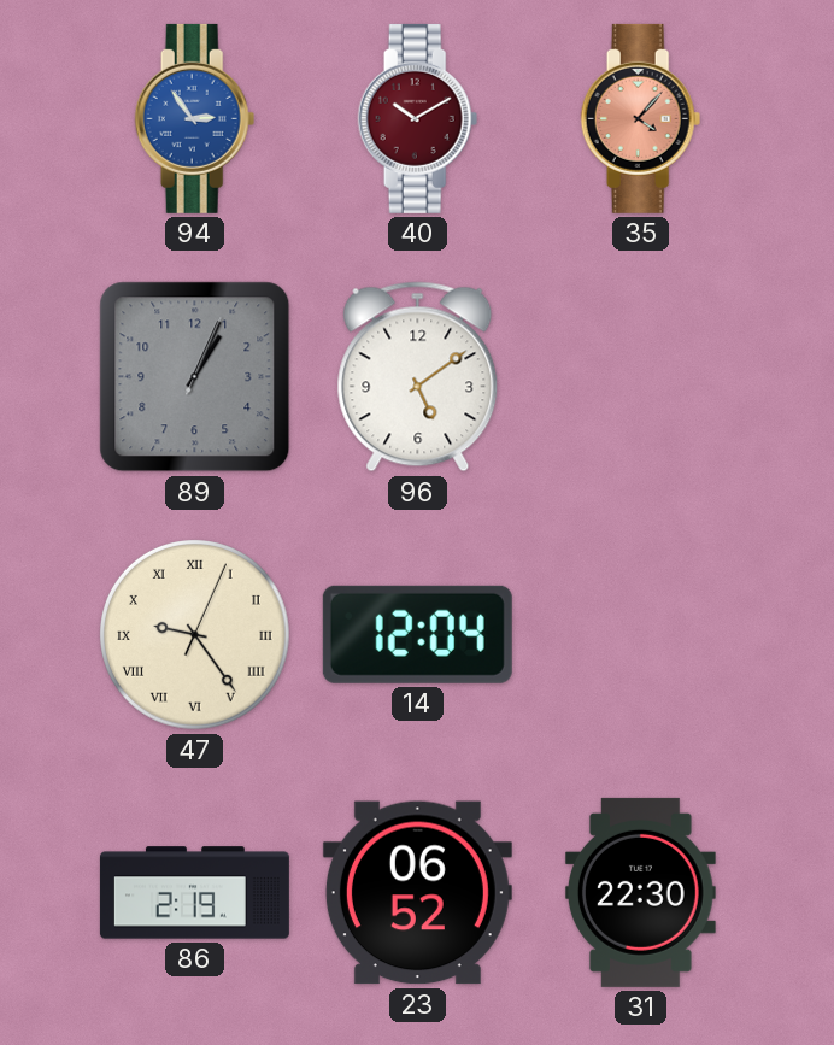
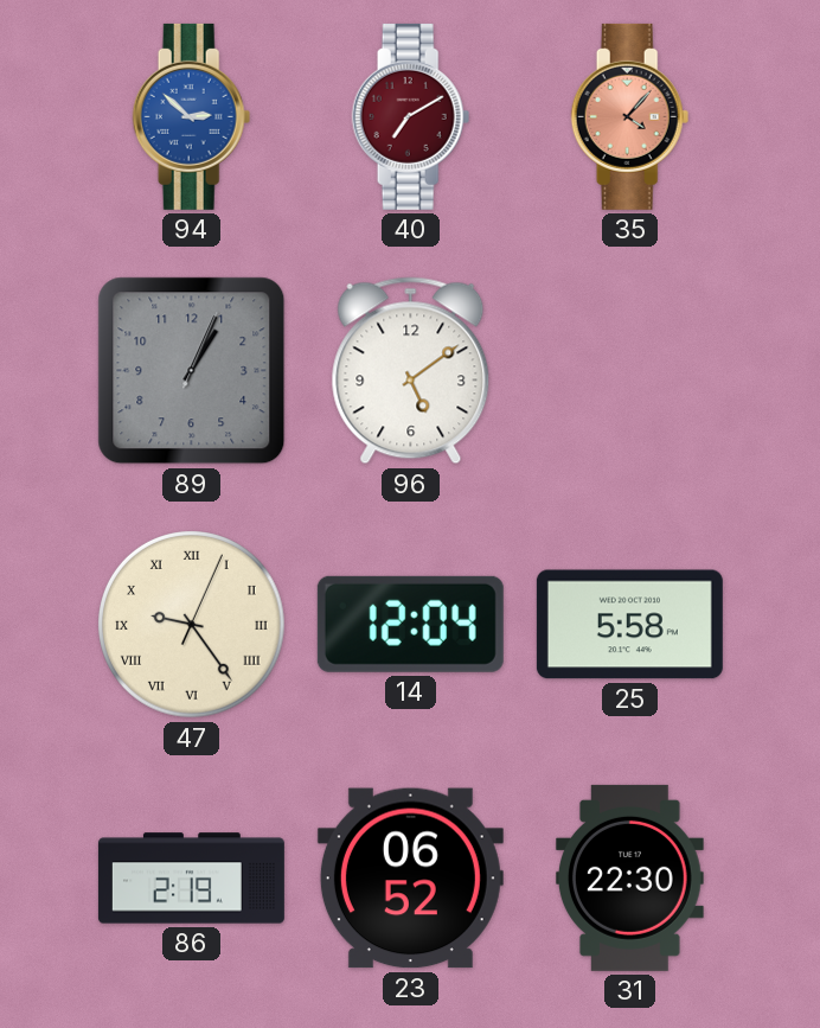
94: 2:54 -> 2:52
40: 10:10 -> 7:10
25: none -> 5:58
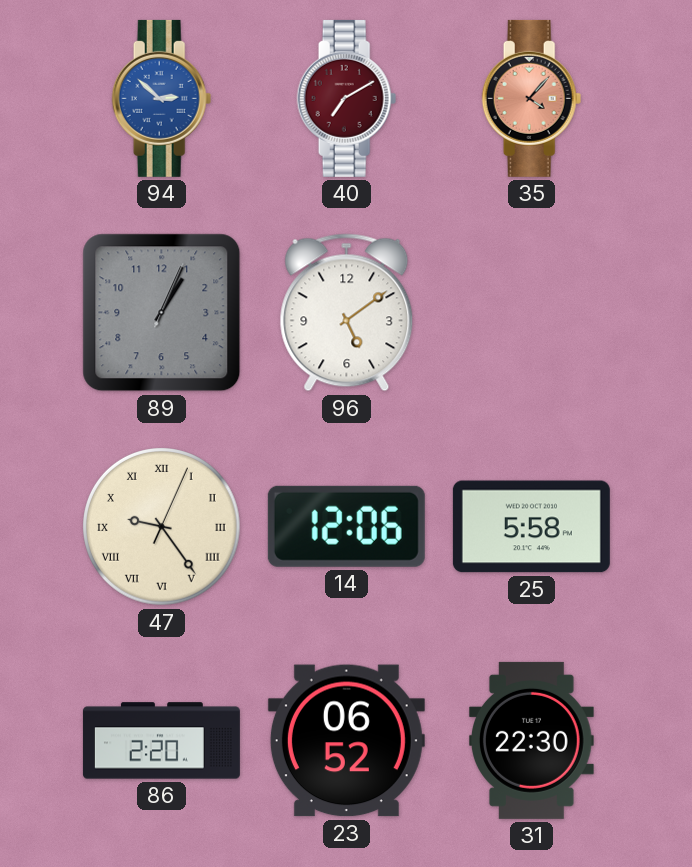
14: 12:04 -> 12:06
86: 2:19 -> 2:20
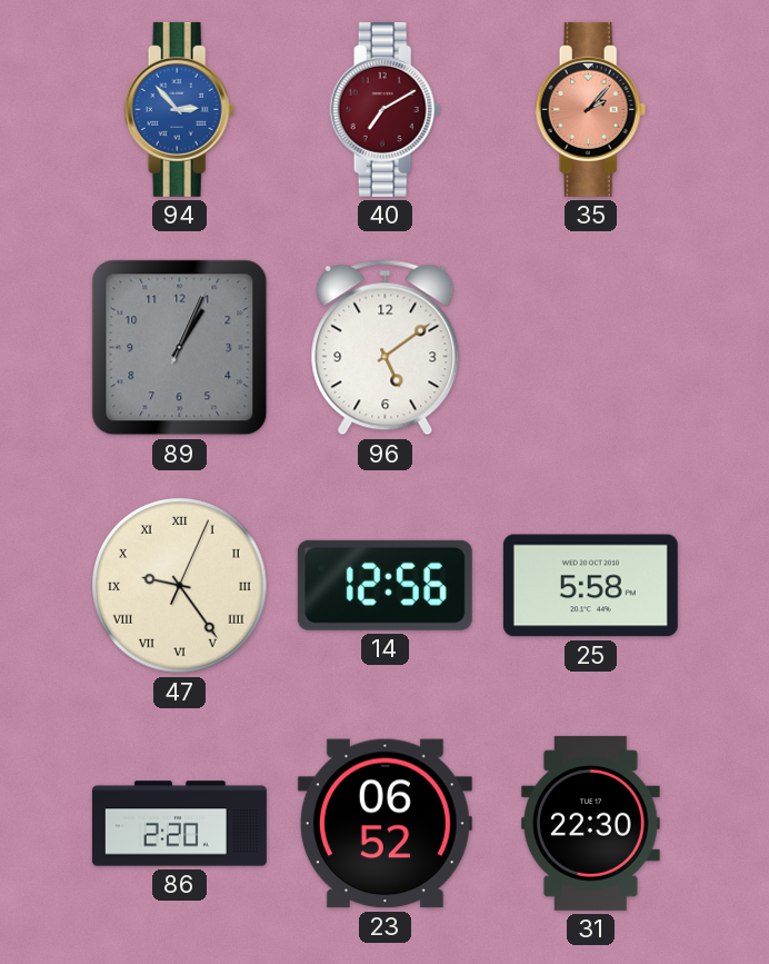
94: 2:52 -> 2:53
35: 4:07 -> 2:07
14: 12:06 -> 12:56
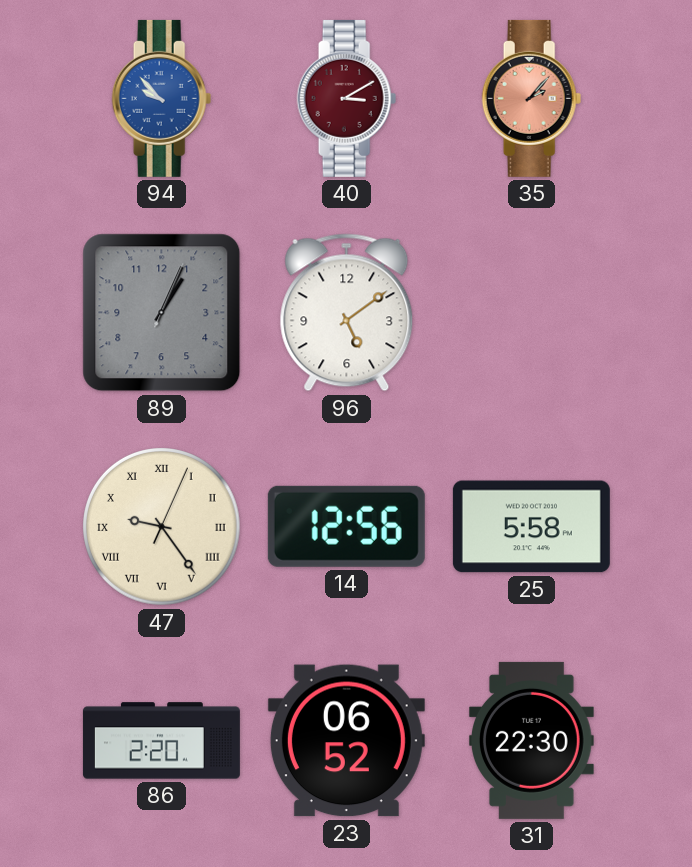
94: 2:53 -> 9:53
40: 7:10 -> 3:10
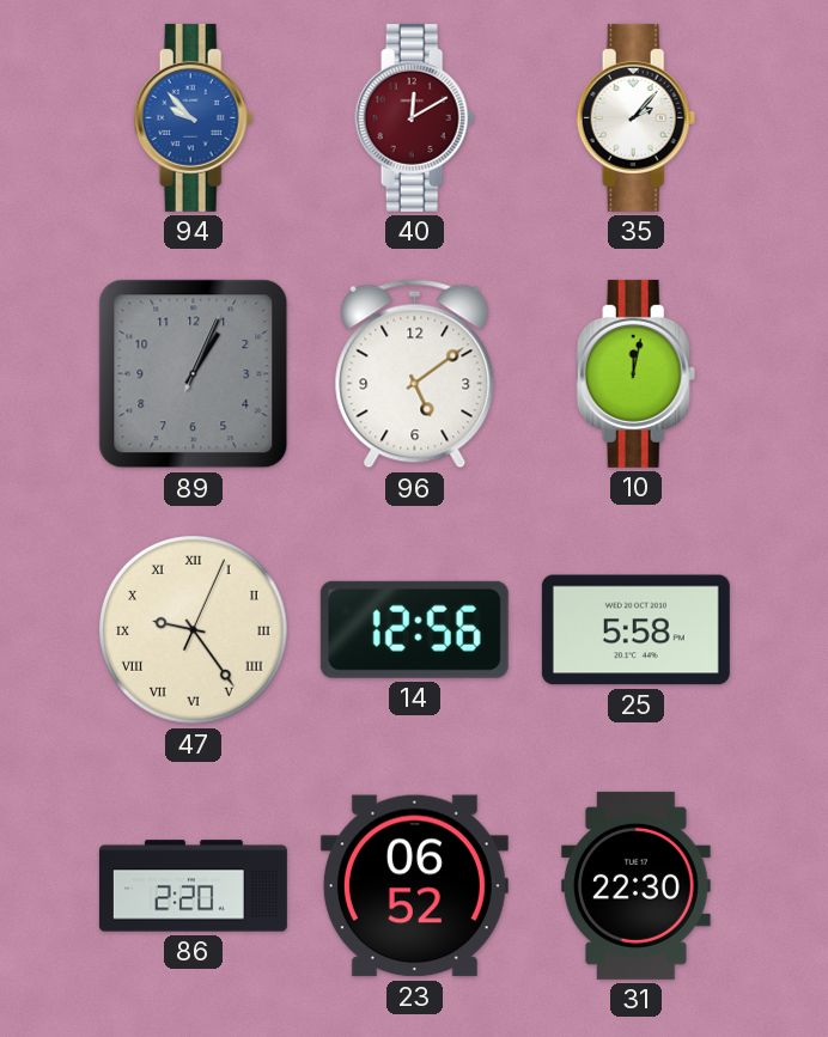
40: 3:10 -> 12:10
35 dial: salmon -> white
10: none -> 12:02
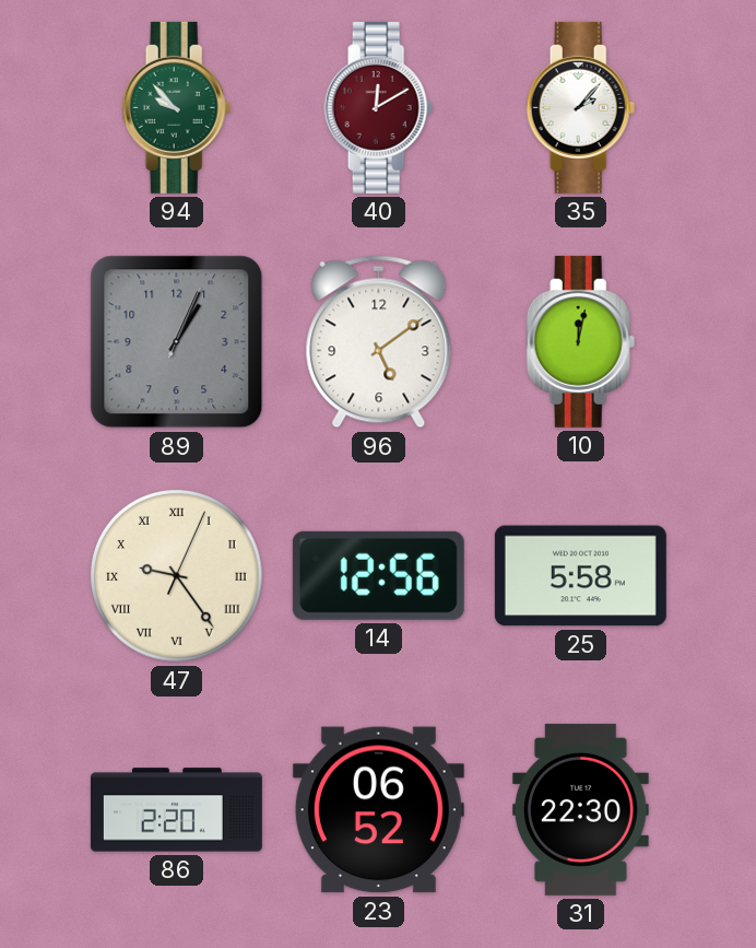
94 dial: blue -> green
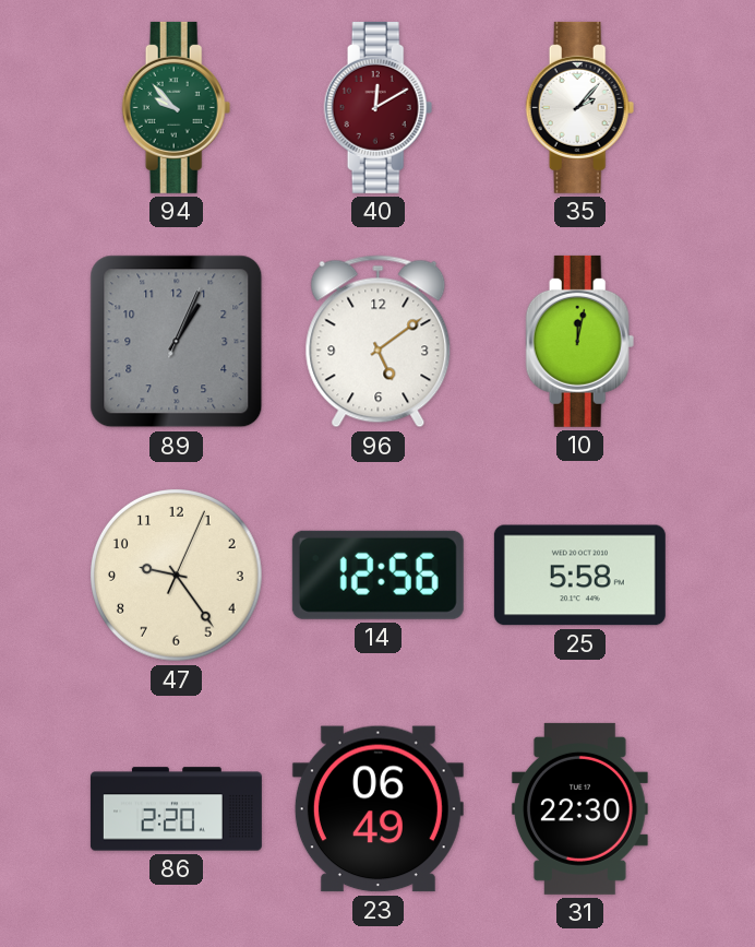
47 numerals: Roman -> Arabic
23: 06:52 -> 06:49
